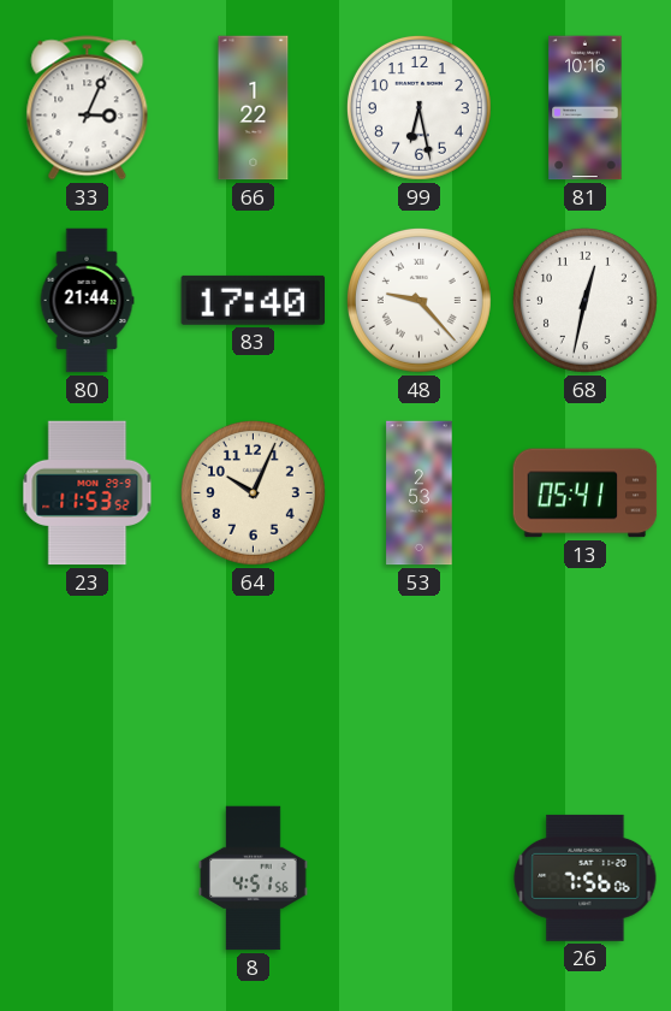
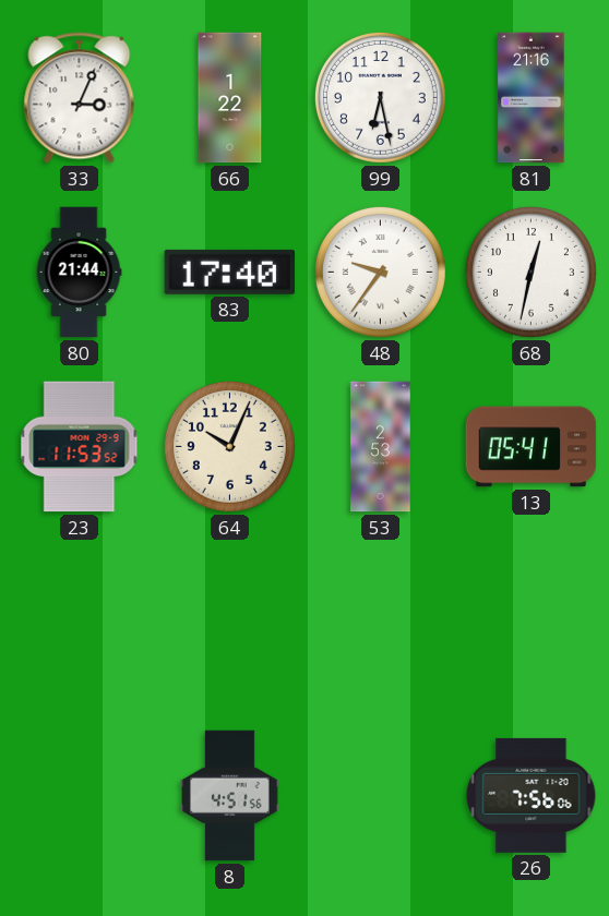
81: 10:16 -> 21:16
48: 9:23 -> 9:36
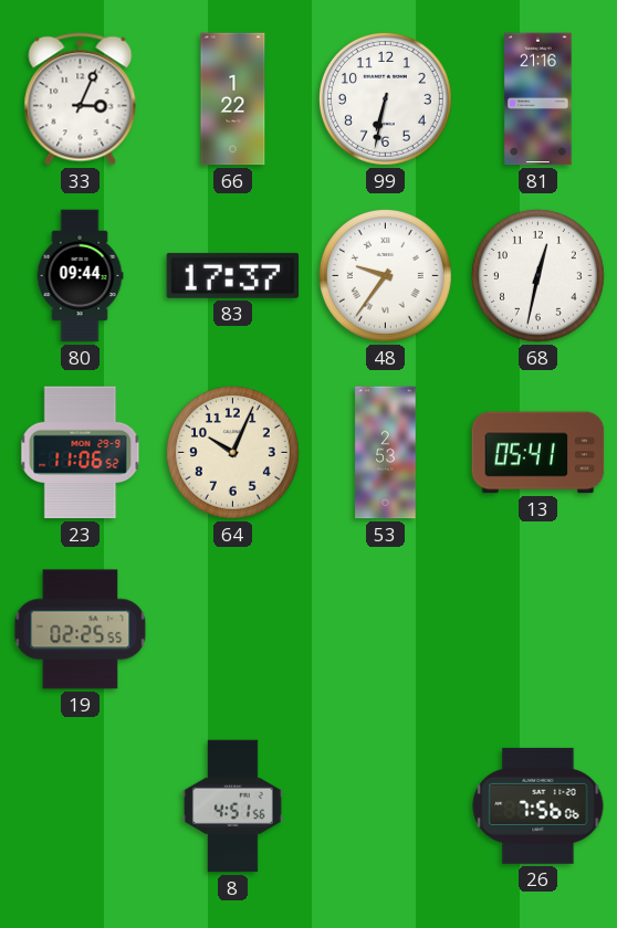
99: 6:28 -> 6:32
80: 21:44 -> 09:44
83: 17:40 -> 17:37
23: 11:53 -> 11:06
19: none -> 02:25
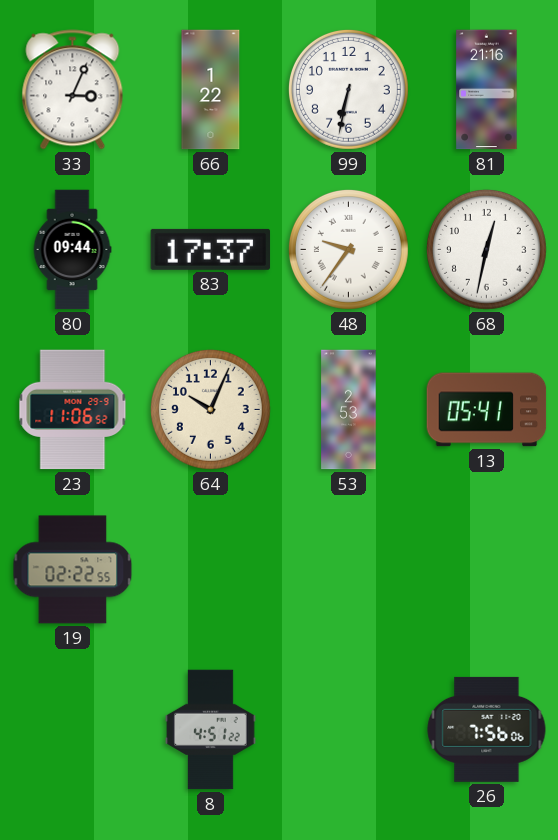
19: 02:25 -> 02:22
8: 4:51:56 -> 4:51:22
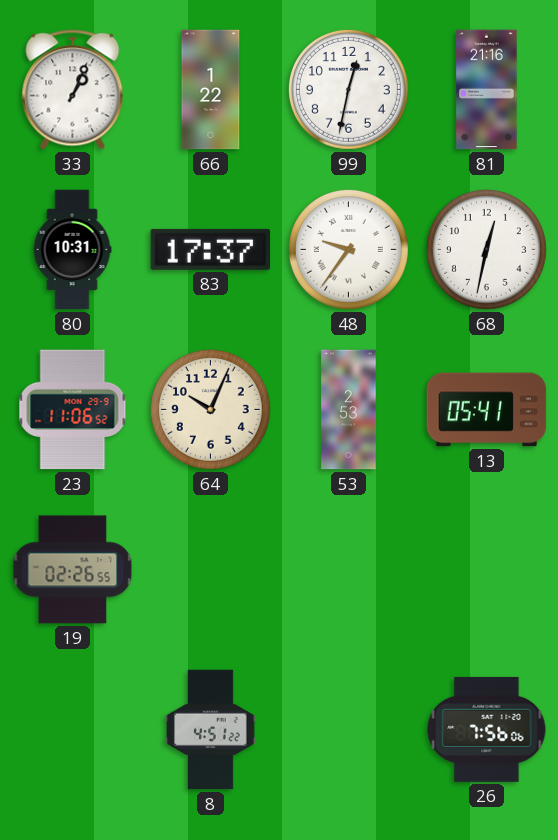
33: 3:04 -> 1:04
99: 6:32 -> 12:32
80: 09:44 -> 10:31
19: 02:22 -> 02:26
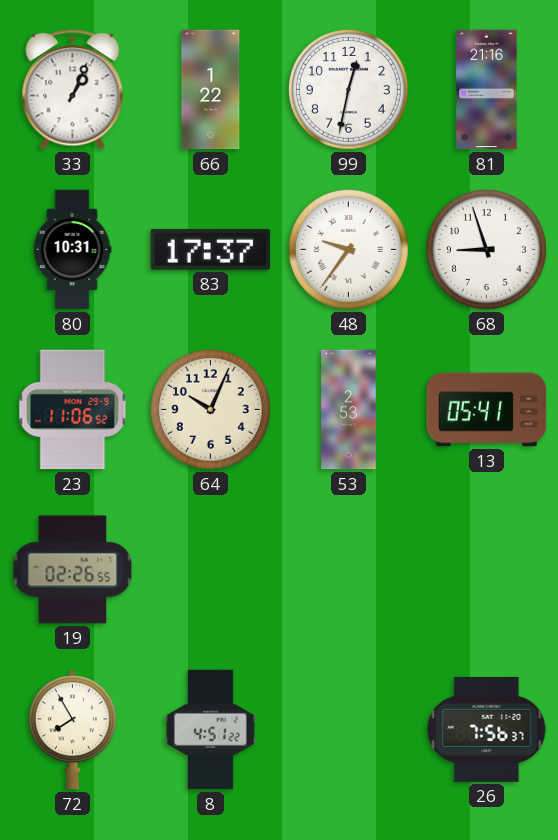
68: 12:32 -> 8:57
72: none -> 7:55
26: 7:56:06 -> 7:56:37
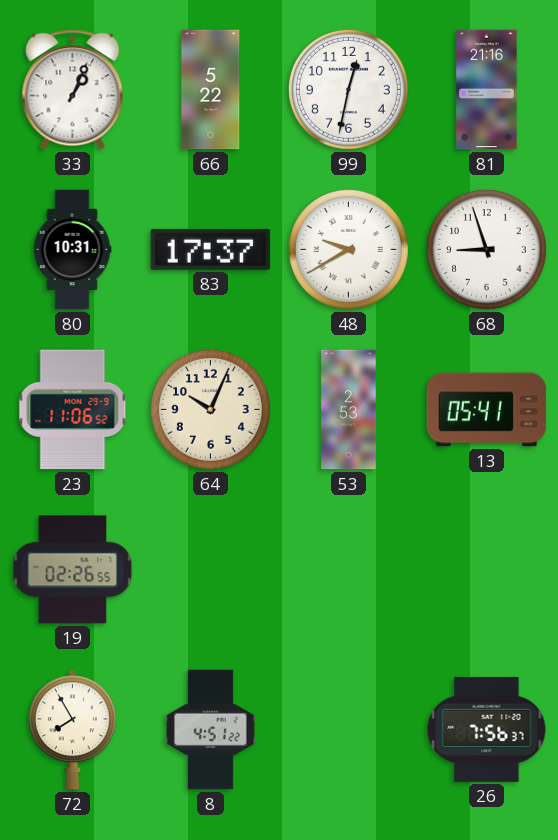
66: 1:22 -> 5:22
48: 9:36 -> 9:40
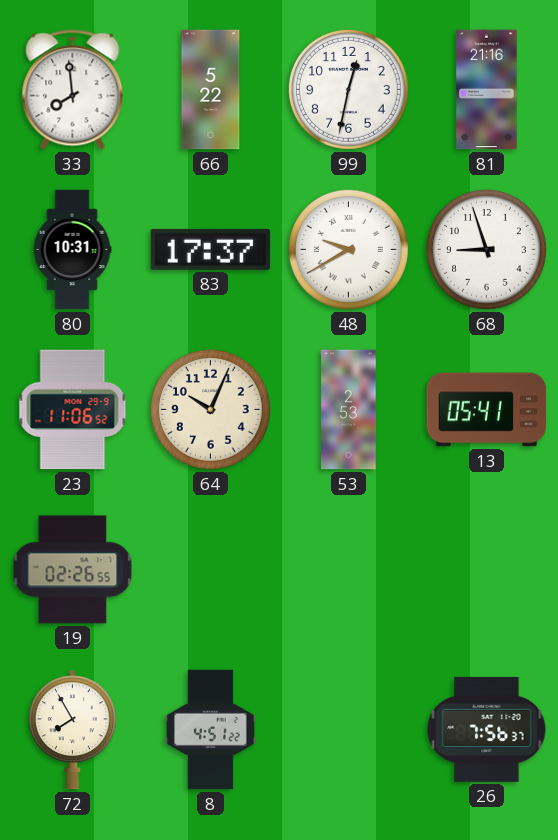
33: 1:04 -> 7:59
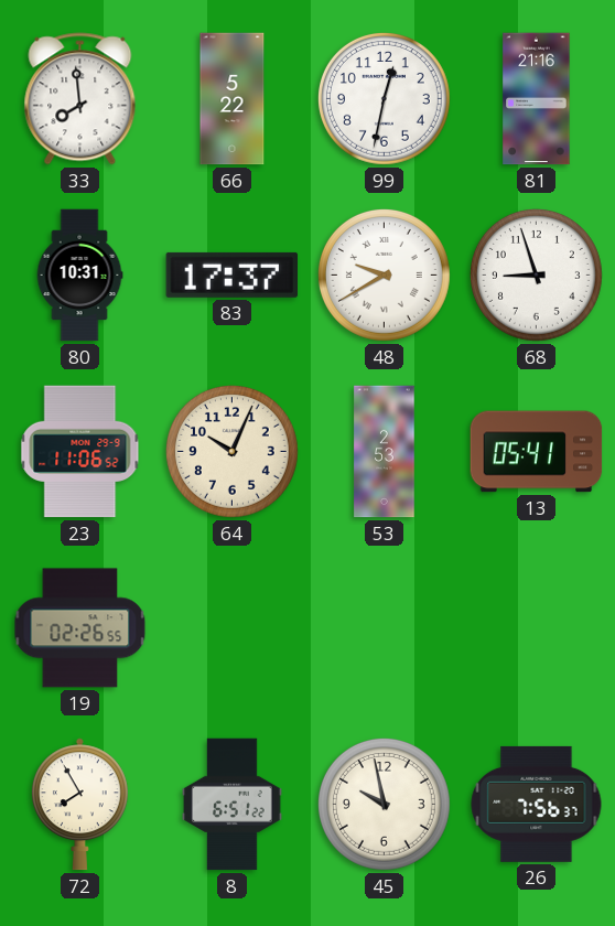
8: 4:51 -> 6:51
45: none -> 9:58
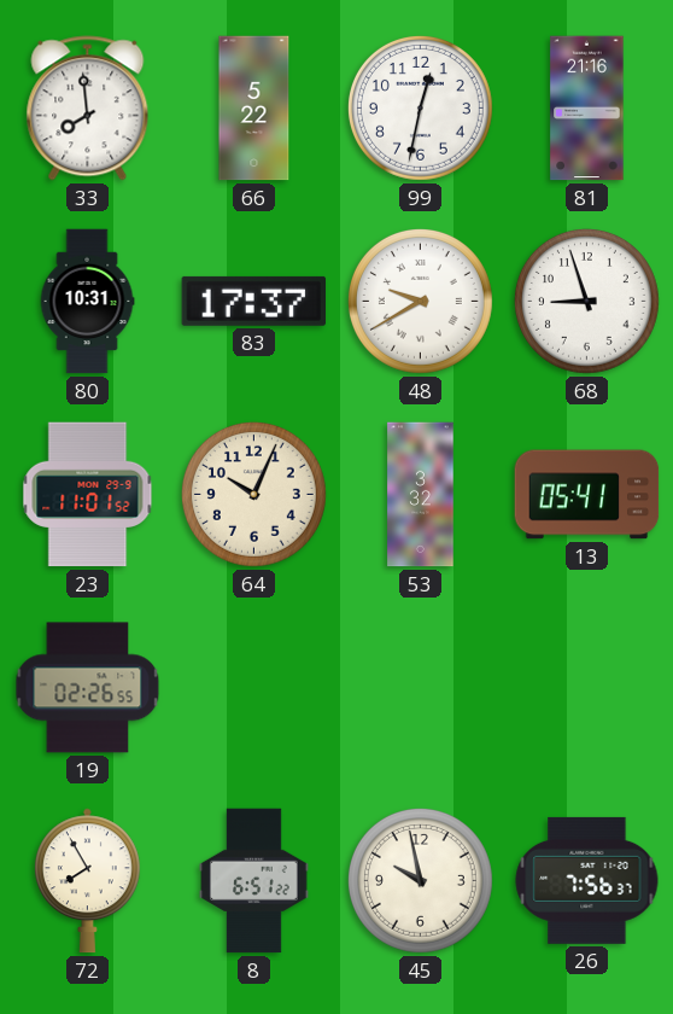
23: 11:06 -> 11:01
53: 2:53 -> 3:32
